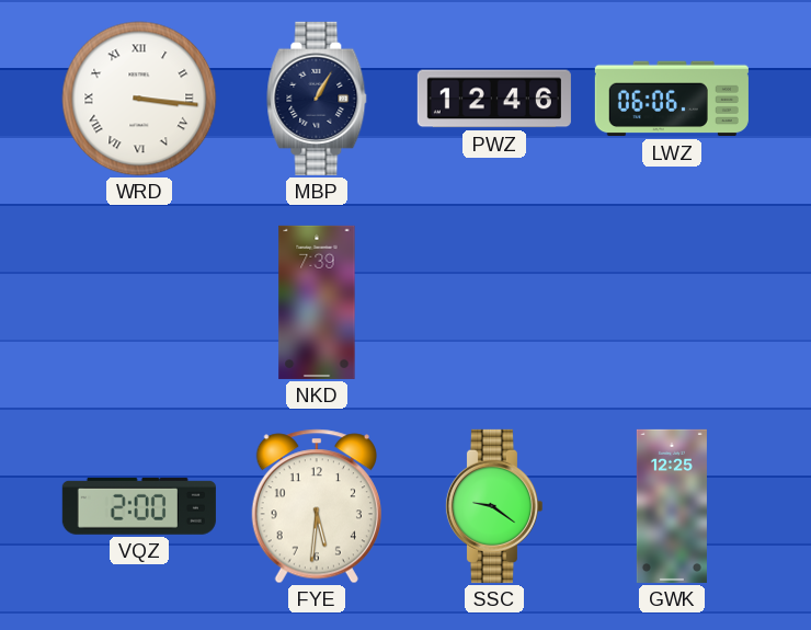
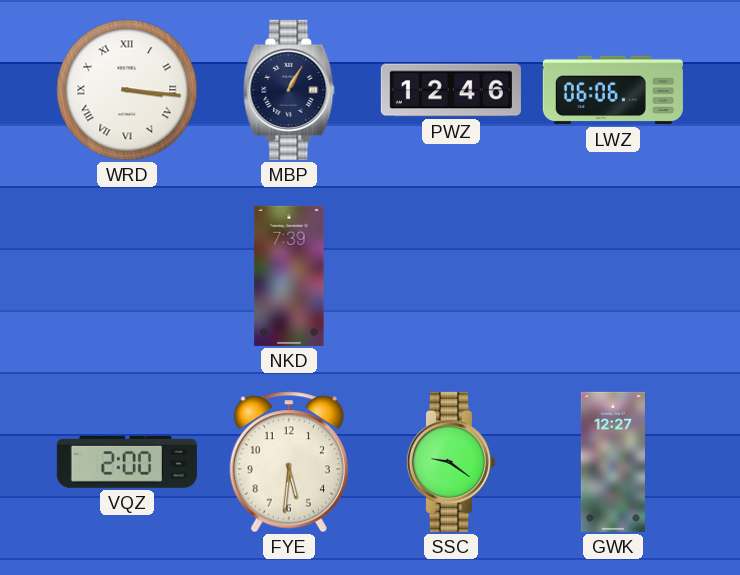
GWK: 12:25 -> 12:27
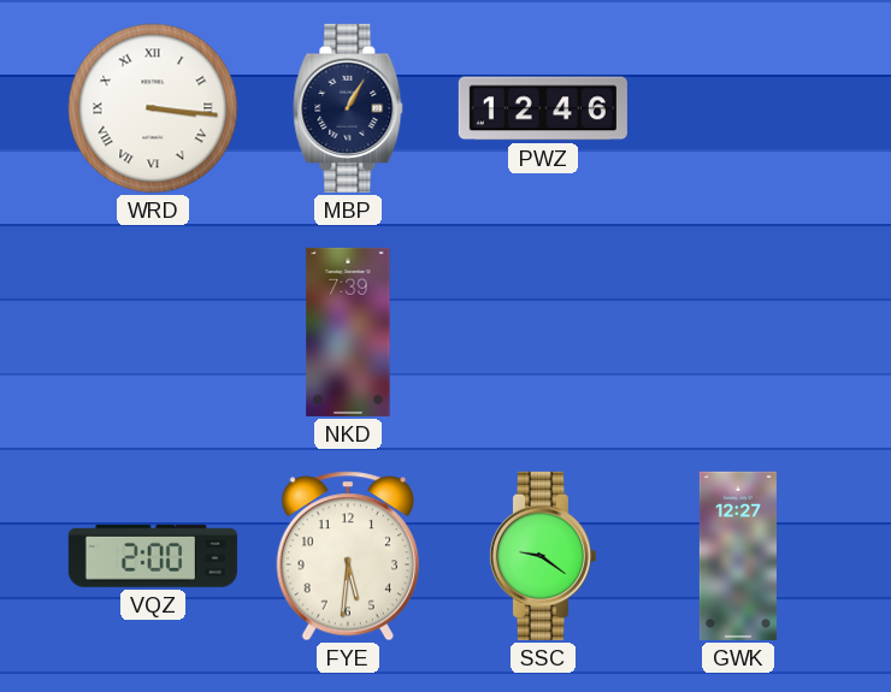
LWZ: 06:06 -> none
